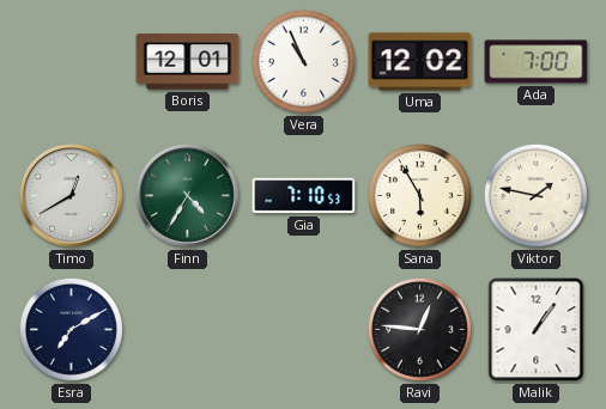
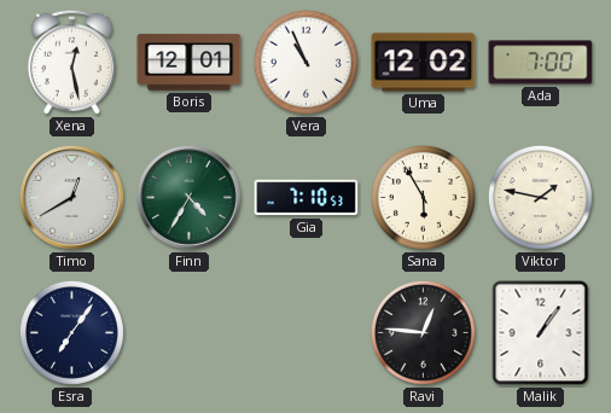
Xena: none -> 12:28
Esra: 7:10 -> 7:06
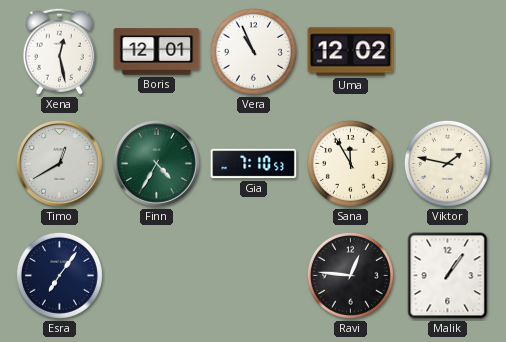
Ada: 7:00 -> none
Sana: 5:55 -> 11:55
